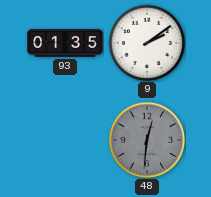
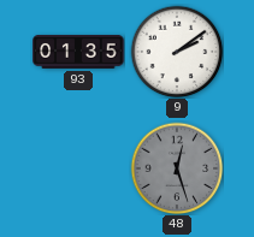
48: 12:31 -> 12:27
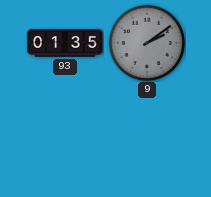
9 dial: white -> grey
48: 12:27 -> none
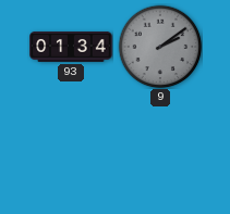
93: 01:35 -> 01:34
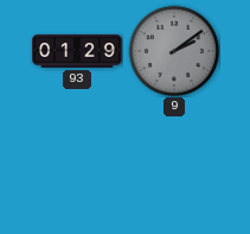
93: 01:34 -> 01:29
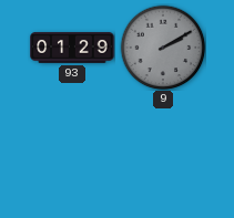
9: 2:09 -> 2:10
